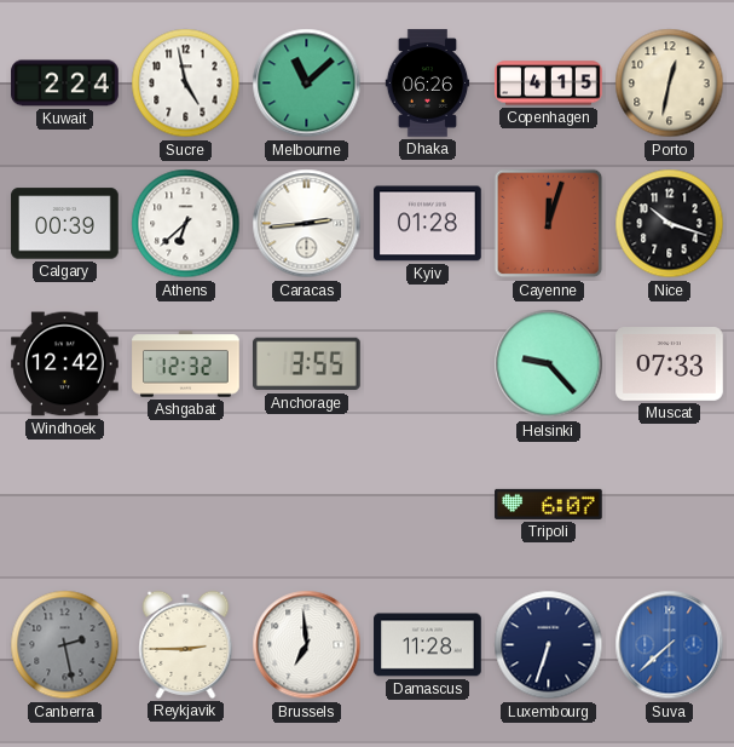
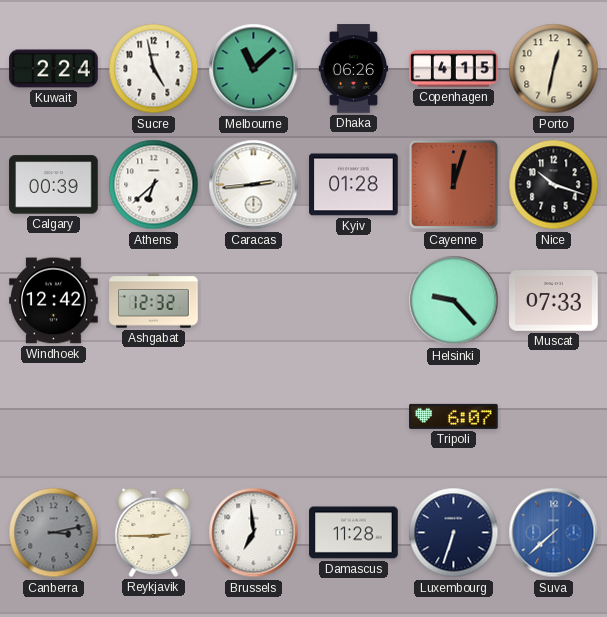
Anchorage: 3:55 -> none
Canberra: 2:28 -> 3:13
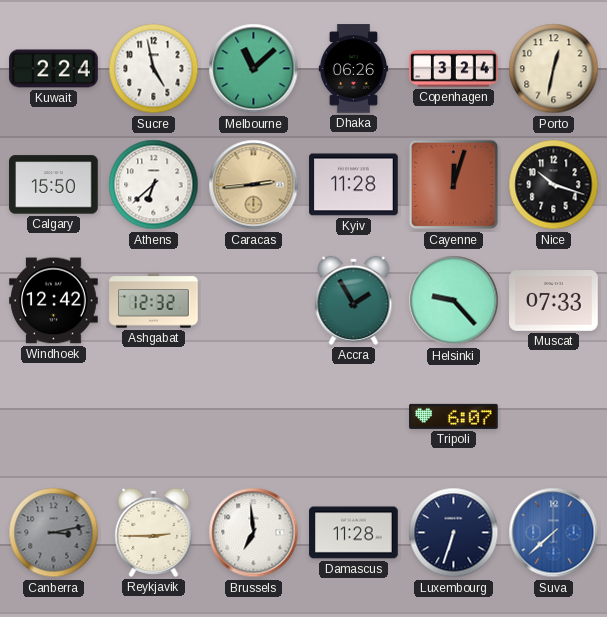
Copenhagen: 4:15 -> 3:24
Calgary: 00:39 -> 15:50
Caracas dial: white -> champagne
Kyiv: 01:28 -> 11:28
Accra: none -> 1:55
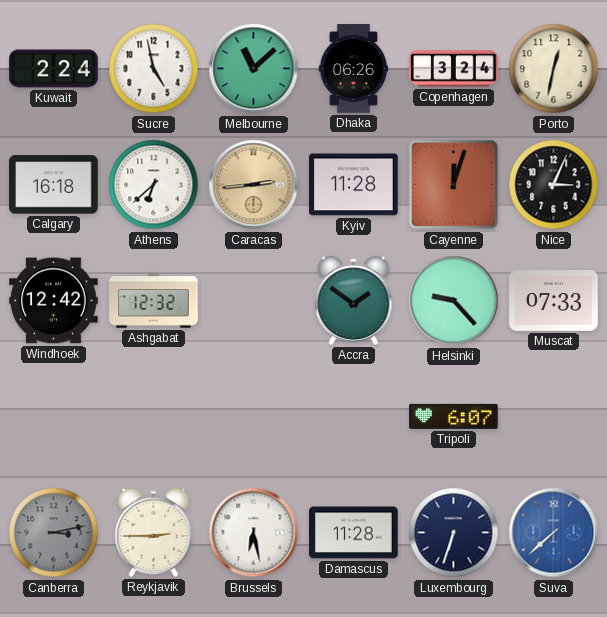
Calgary: 15:50 -> 16:18
Nice: 10:18 -> 3:04
Accra: 1:55 -> 1:51
Brussels: 6:59 -> 6:28
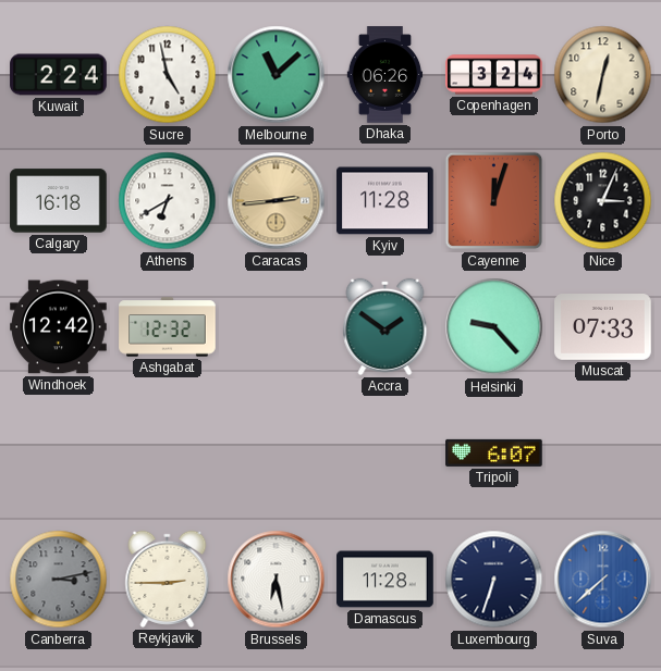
Athens: 6:38 -> 6:40
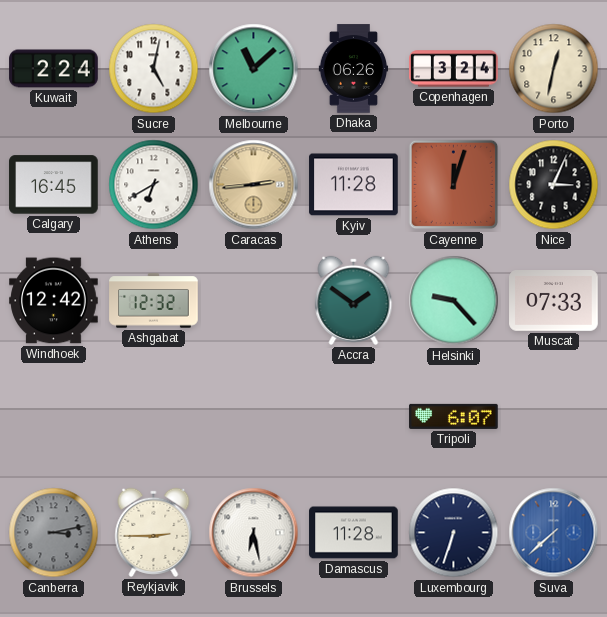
Sucre: 4:58 -> 5:02
Calgary: 16:18 -> 16:45
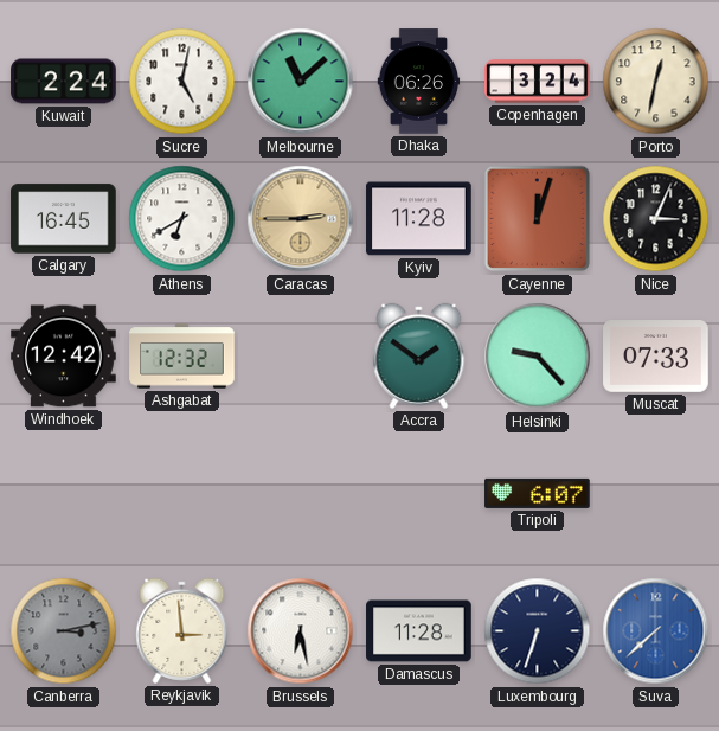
Caracas: 2:44 -> 2:45
Reykjavik: 2:45 -> 2:59
